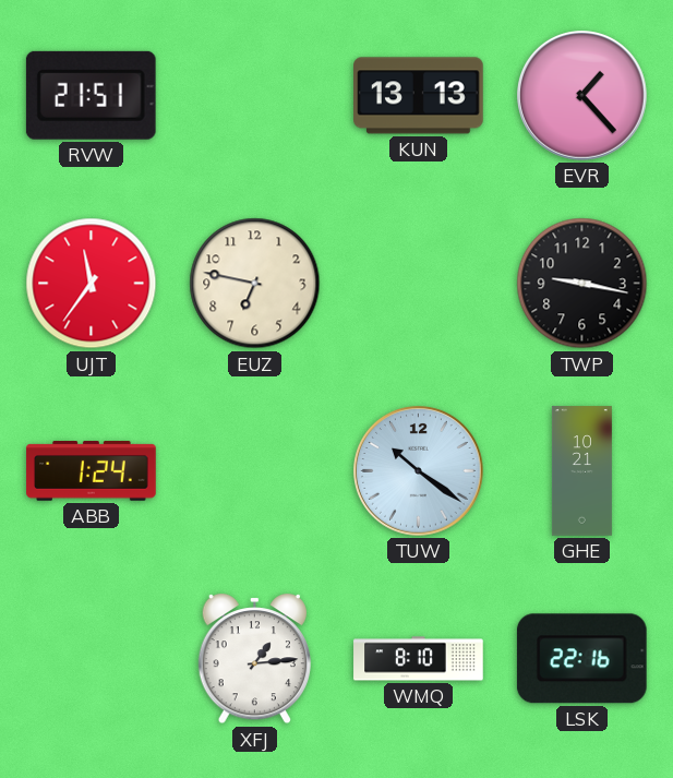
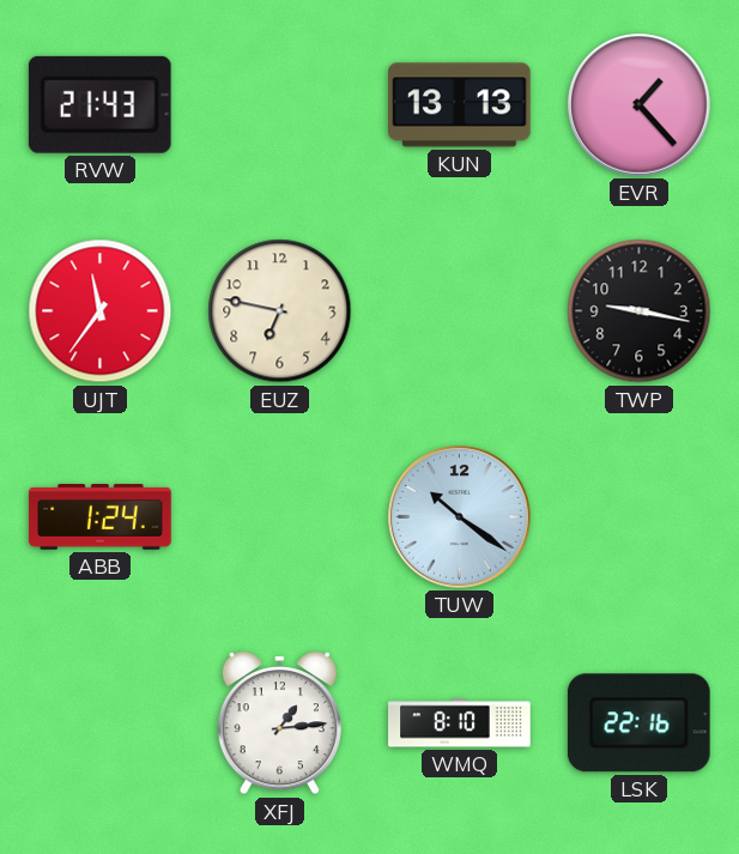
RVW: 21:51 -> 21:43
GHE: 10:21 -> none
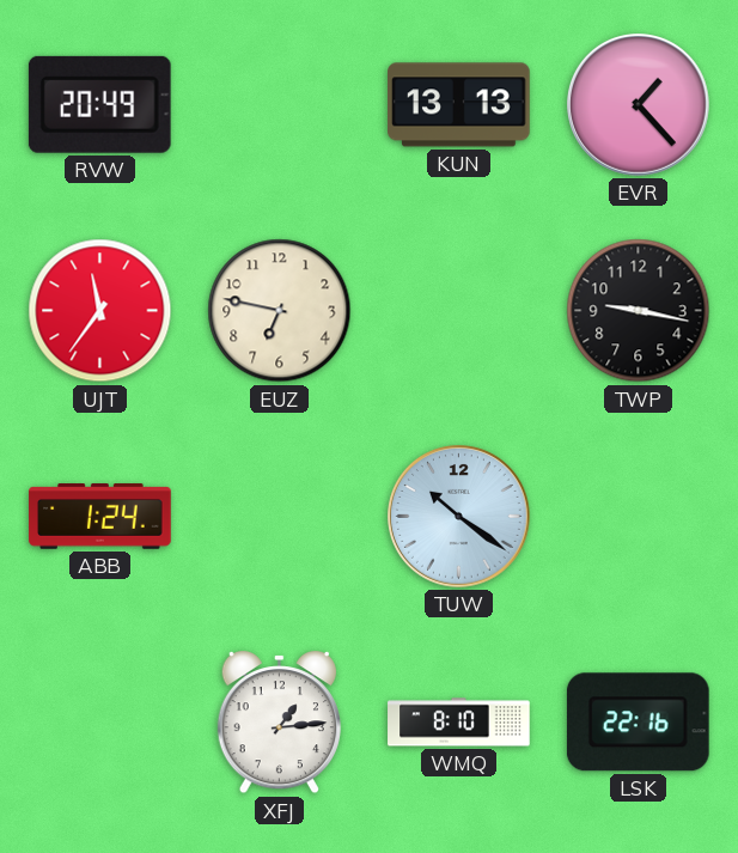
RVW: 21:43 -> 20:49
